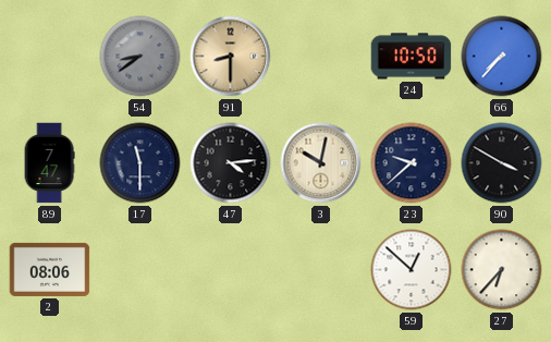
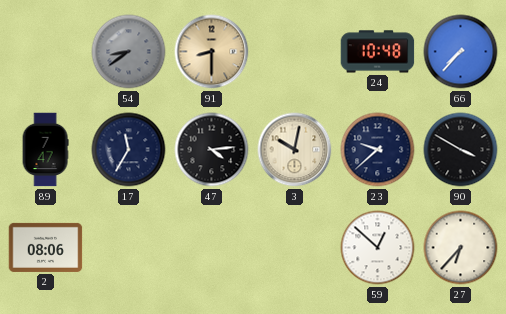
24: 10:50 -> 10:48
17: 11:30 -> 11:35
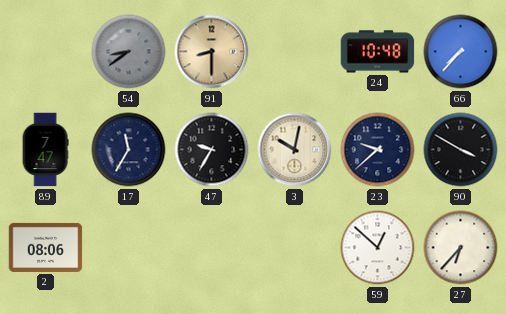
47: 4:14 -> 9:35
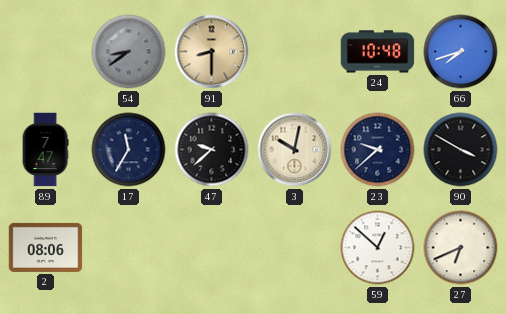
66: 7:37 -> 7:42
47: 9:35 -> 9:38
27: 6:37 -> 6:41
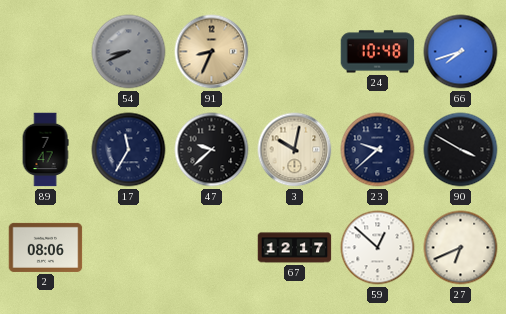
54: 8:39 -> 8:41
91: 8:30 -> 8:34
67: none -> 12:17
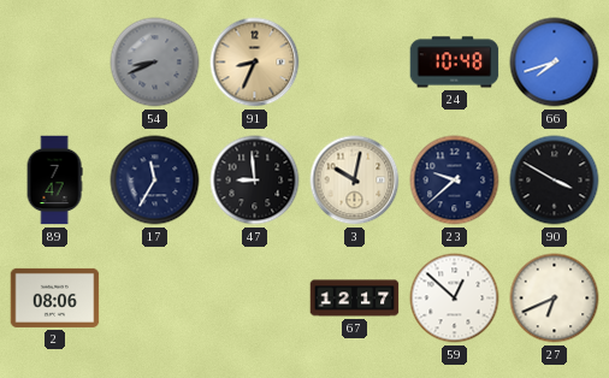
47: 9:38 -> 8:59
